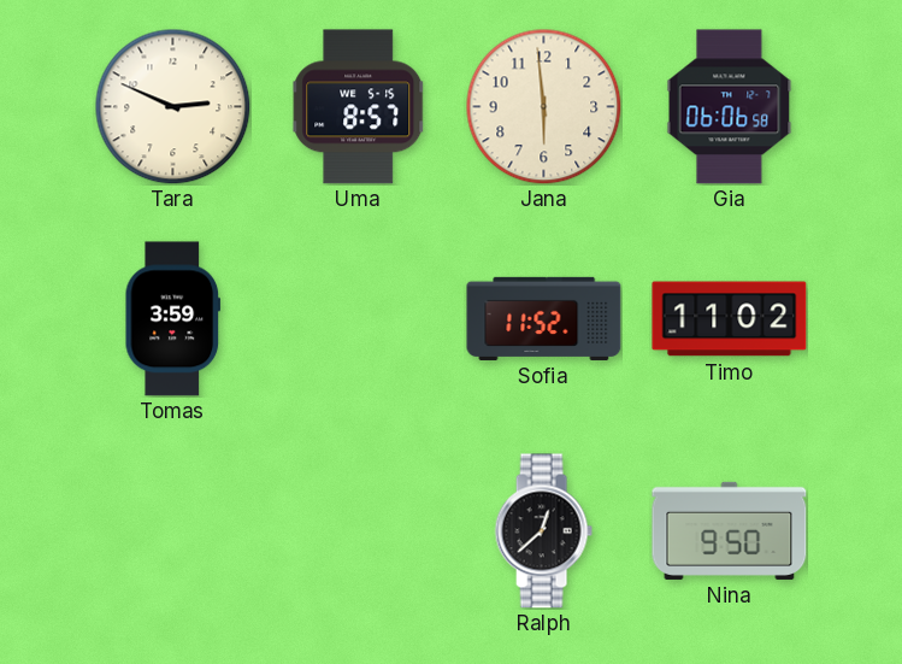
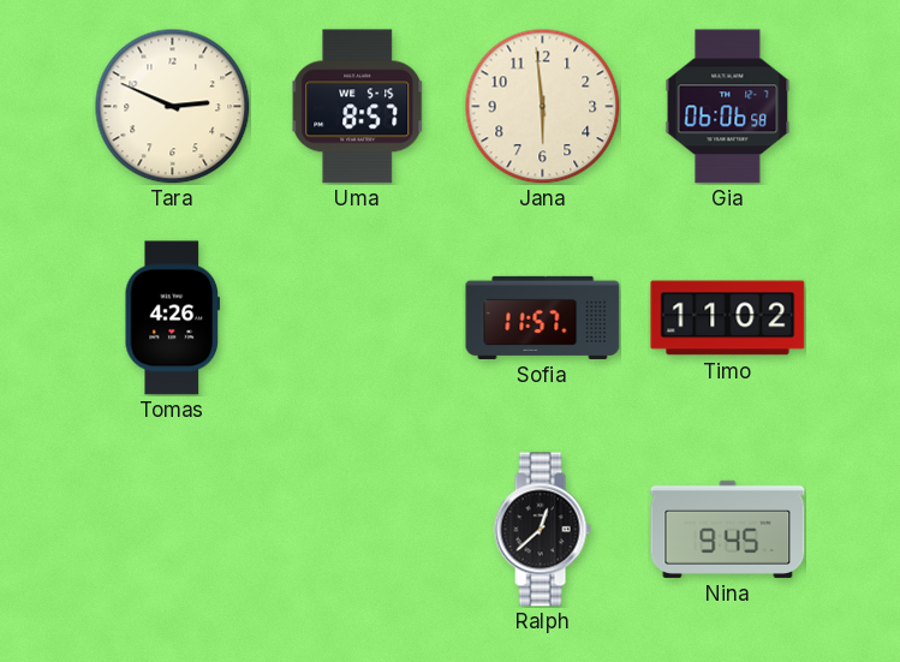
Tomas: 3:59 -> 4:26
Sofia: 11:52 -> 11:57
Nina: 9:50 -> 9:45
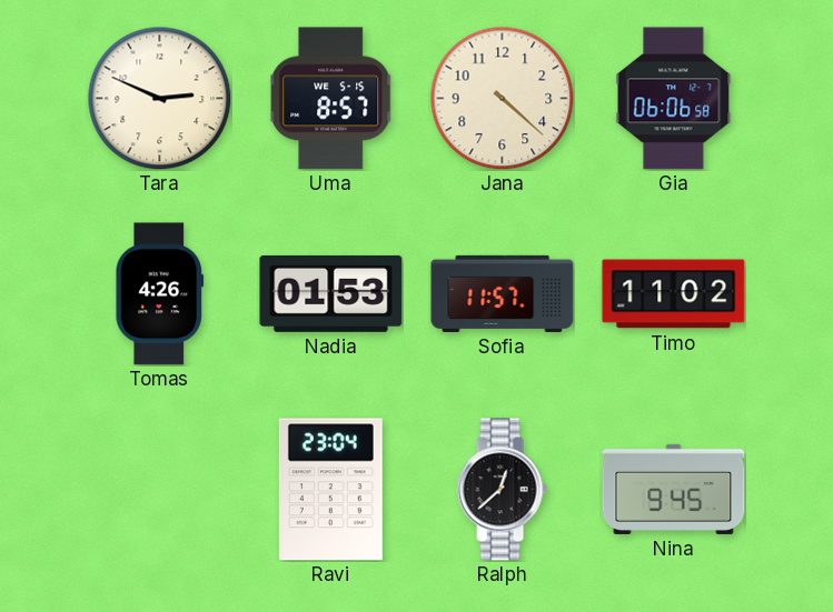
Jana: 5:59 -> 4:22
Nadia: none -> 01:53
Ravi: none -> 23:04
